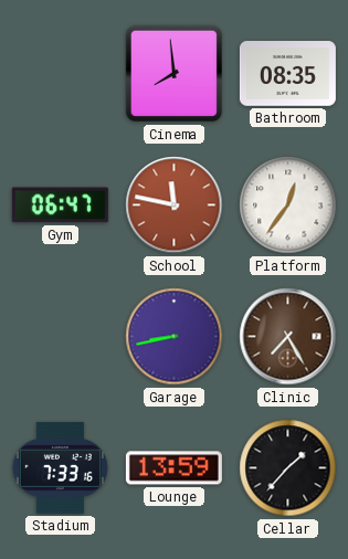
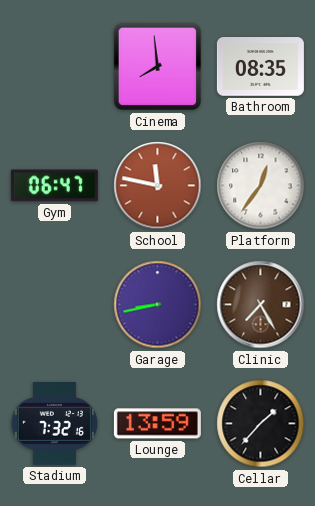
Stadium: 7:33 -> 7:32
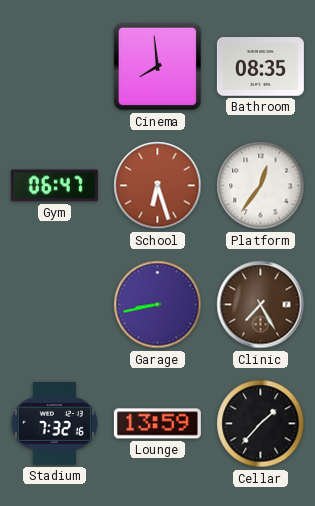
School: 11:47 -> 6:27
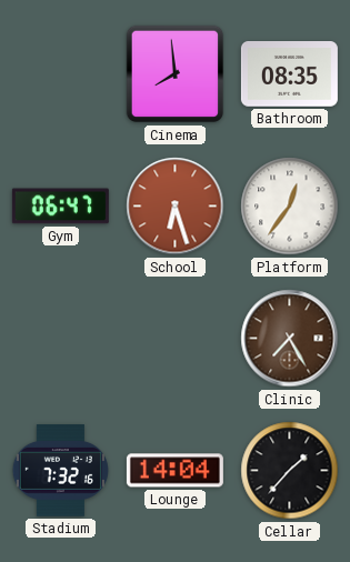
Garage: 8:43 -> none
Lounge: 13:59 -> 14:04
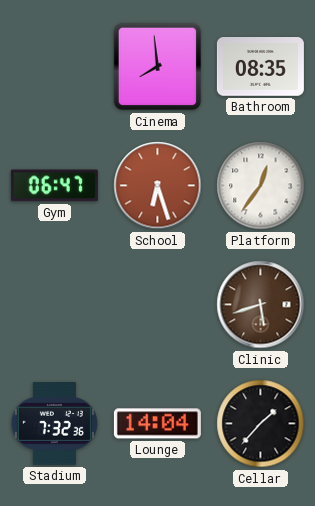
Clinic: 7:25 -> 5:42
Stadium: 7:32:16 -> 7:32:36
